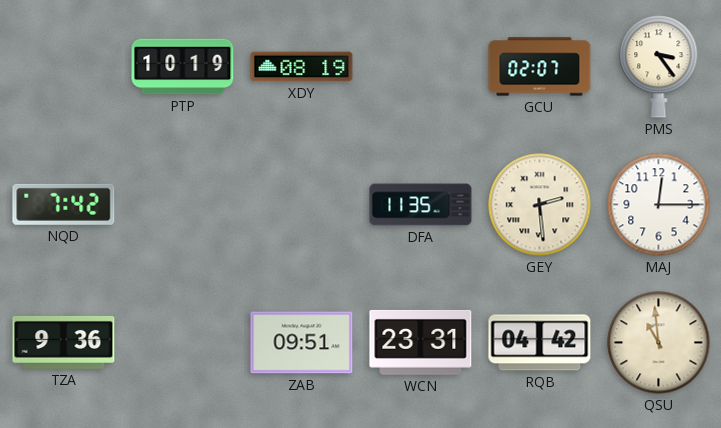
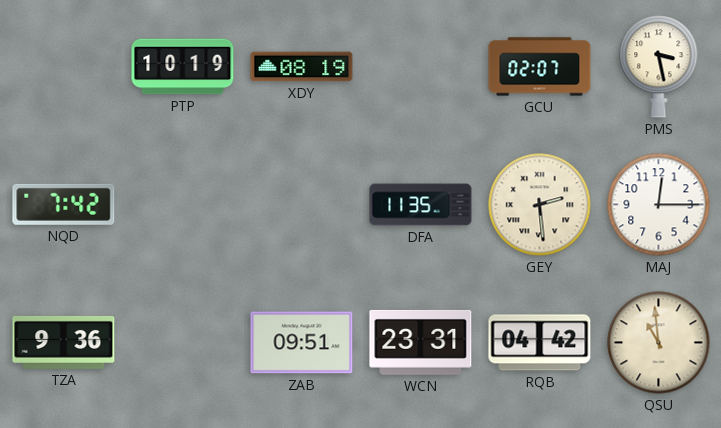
PMS: 3:24 -> 3:28
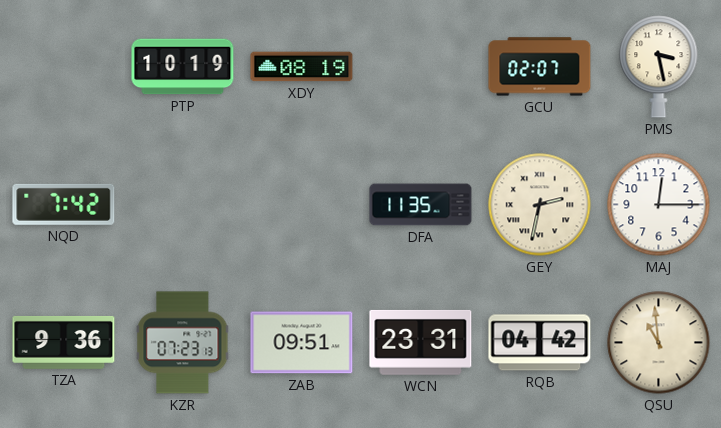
GEY: 2:29 -> 2:32
KZR: none -> 07:23
